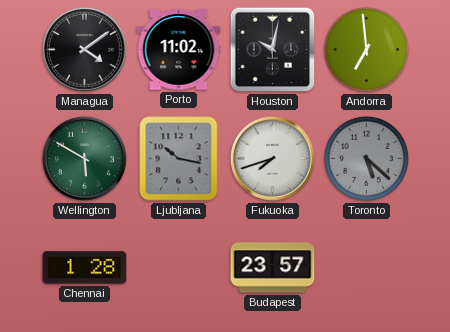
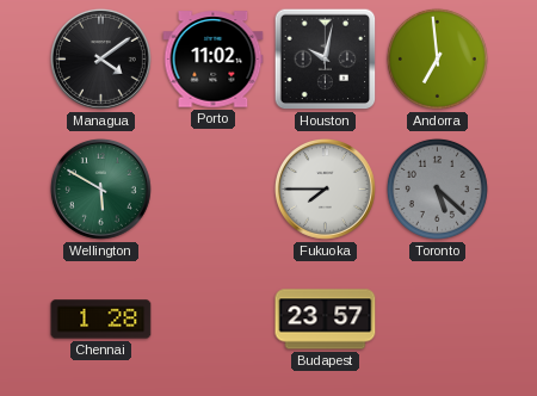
Ljubljana: 10:17 -> none
Fukuoka: 7:42 -> 7:45
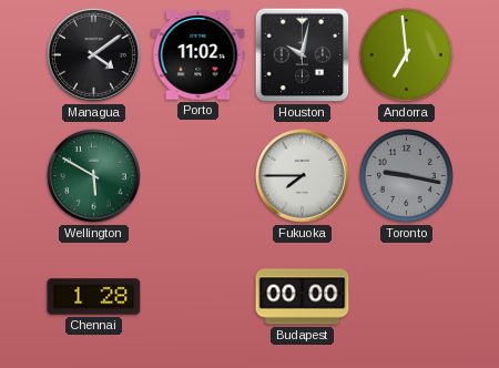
Toronto: 5:22 -> 9:17
Budapest: 23:57 -> 00:00
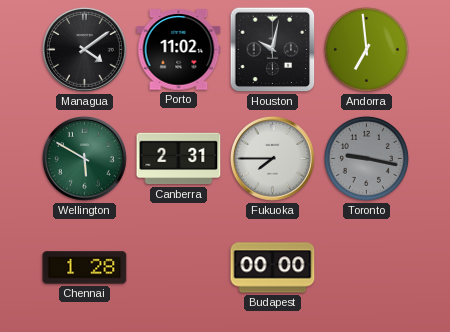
Canberra: none -> 2:31
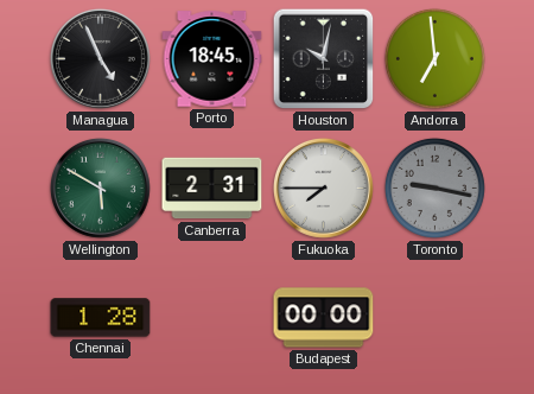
Managua: 4:09 -> 4:56
Porto: 11:02 -> 18:45
